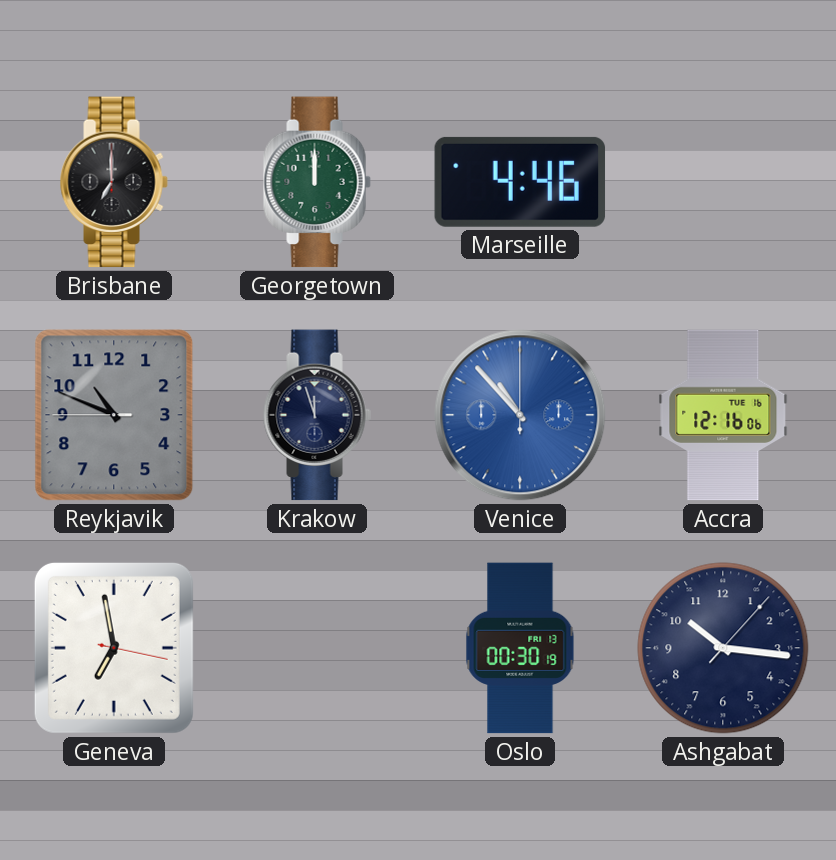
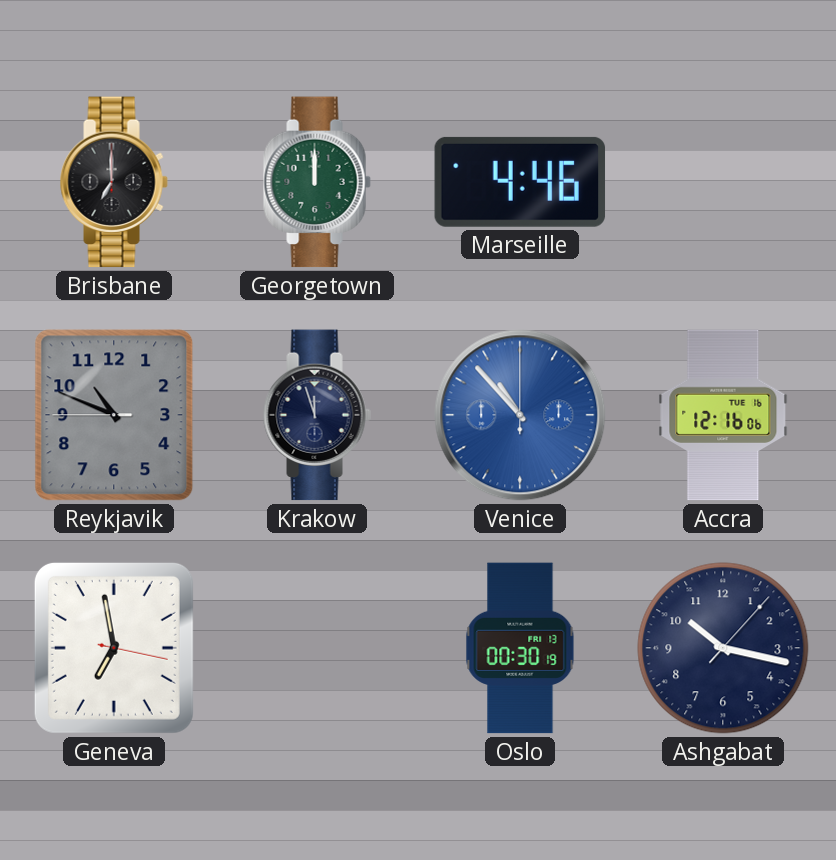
Ashgabat: 10:16 -> 10:17
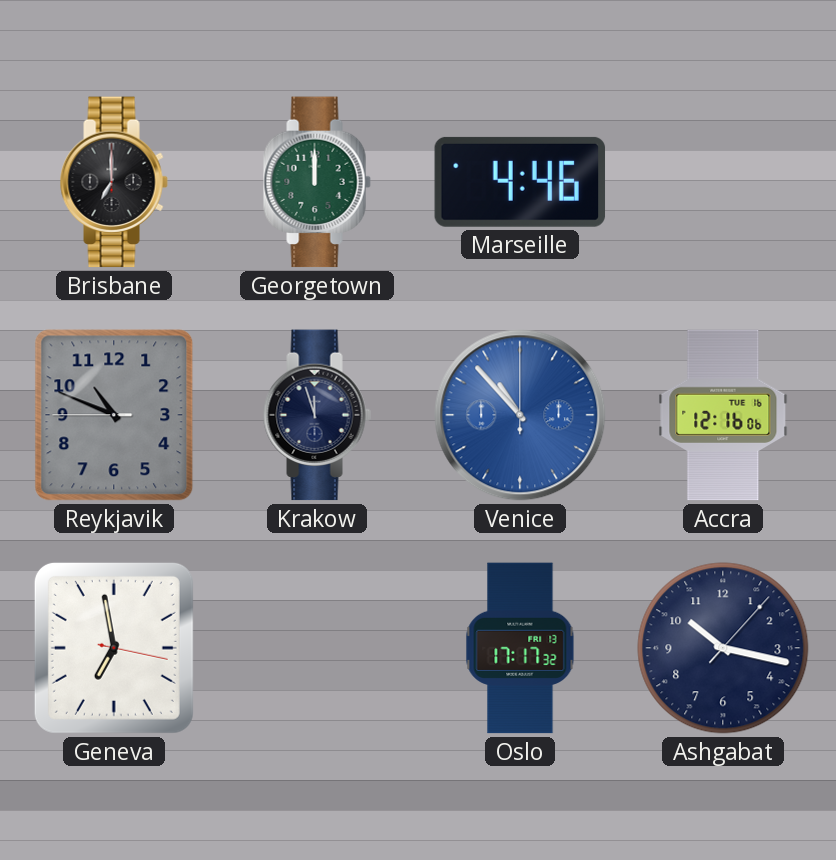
Oslo: 00:30 -> 17:17
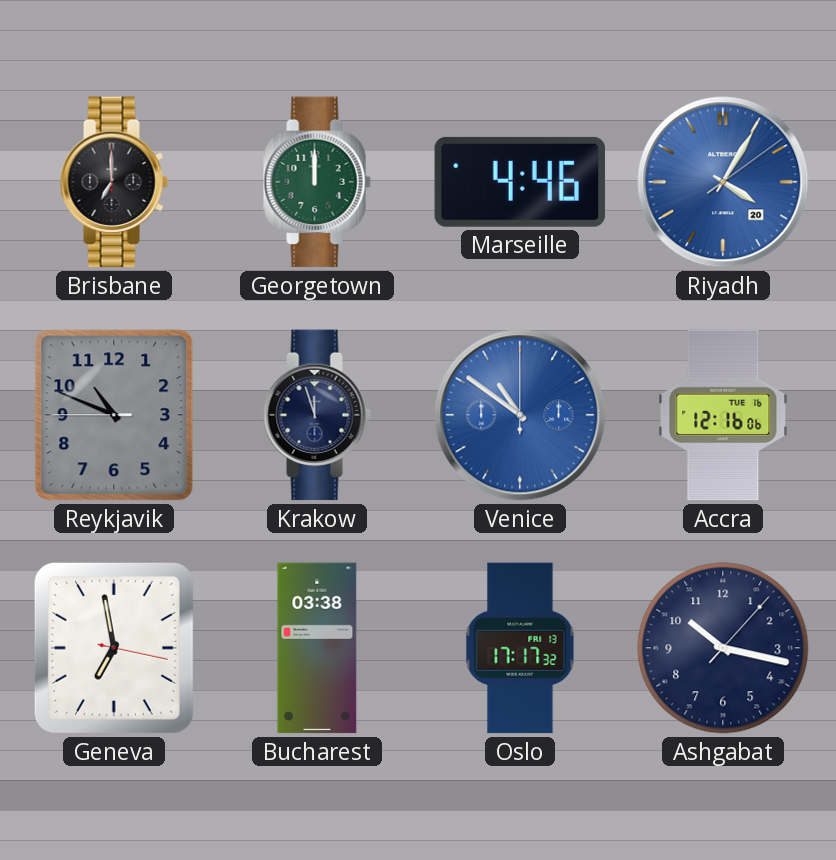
Riyadh: none -> 4:05
Venice: 10:53 -> 10:51
Bucharest: none -> 03:38
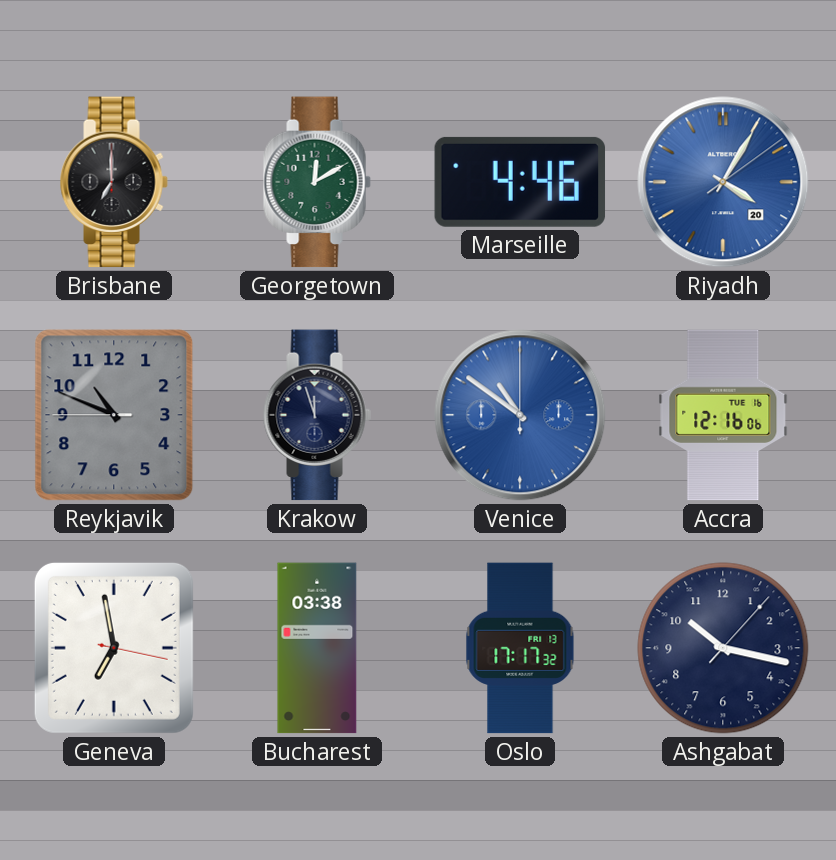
Georgetown: 12:00 -> 12:10
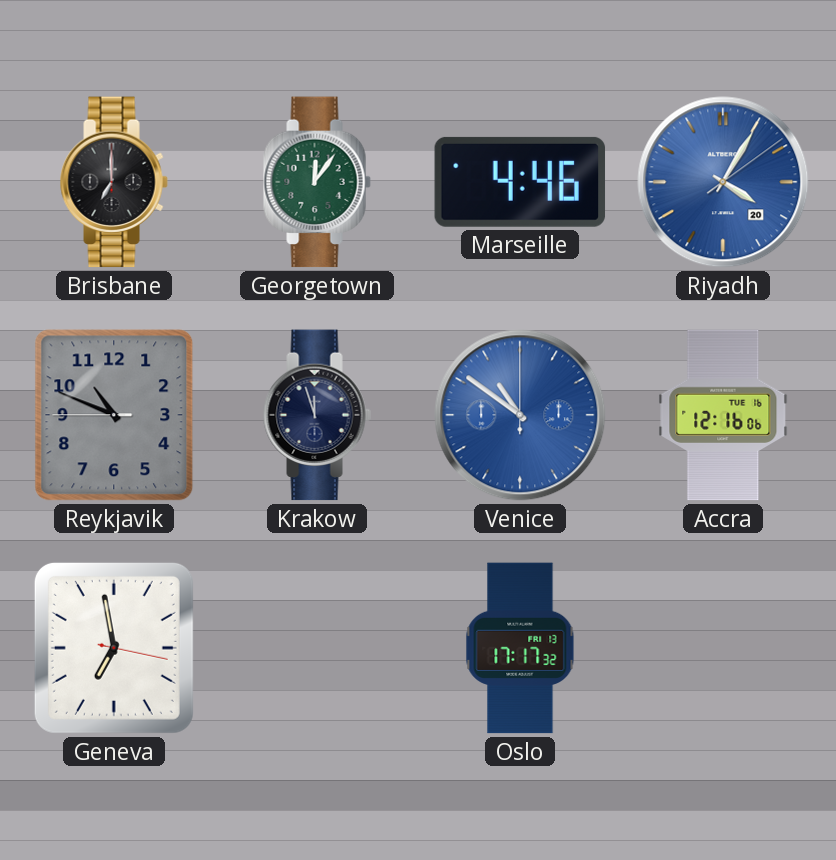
Georgetown: 12:10 -> 12:06
Bucharest: 03:38 -> none
Ashgabat: 10:17 -> none
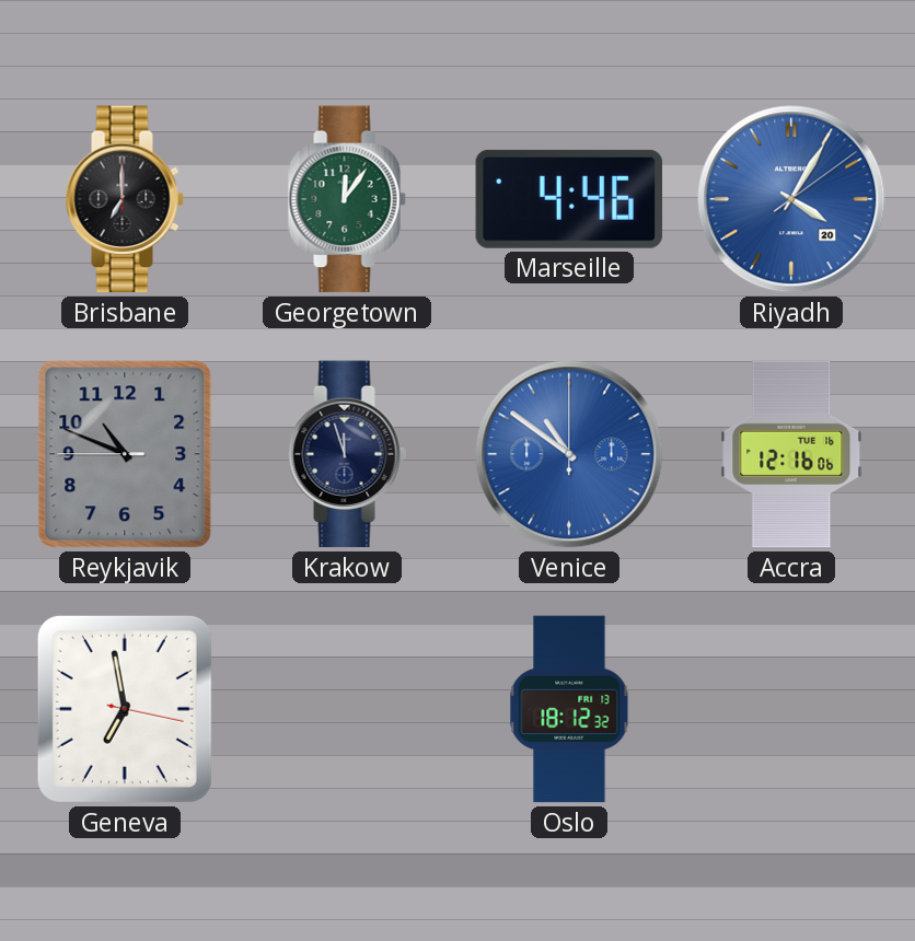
Oslo: 17:17 -> 18:12
